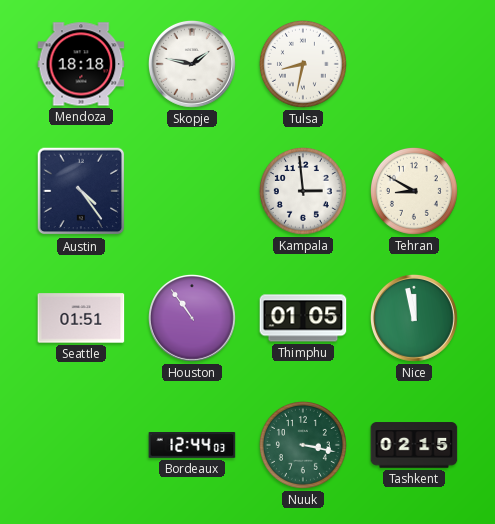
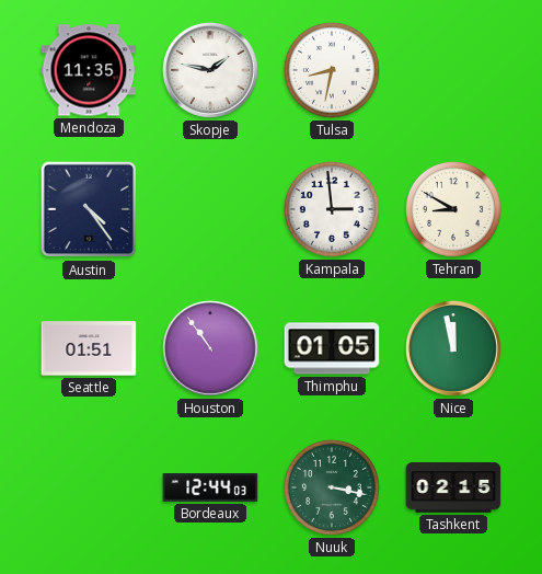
Mendoza: 18:18 -> 11:35
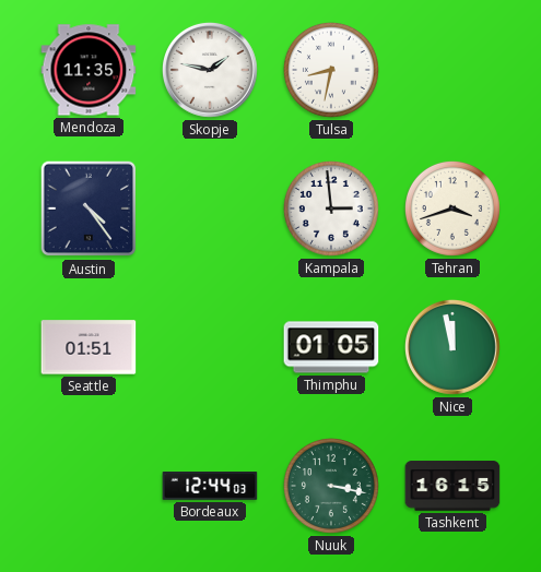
Tehran: 8:50 -> 3:42
Houston: 10:54 -> none
Tashkent: 02:15 -> 16:15
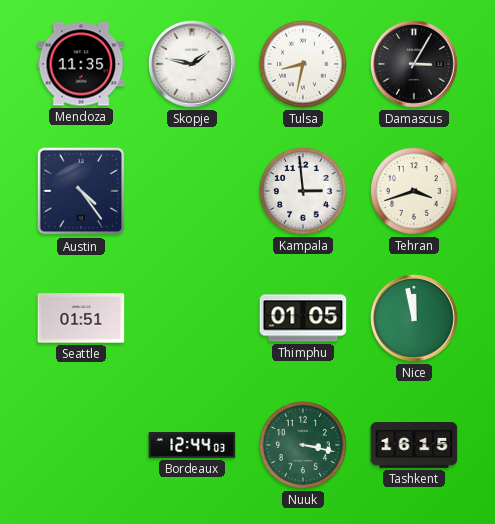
Damascus: none -> 3:05
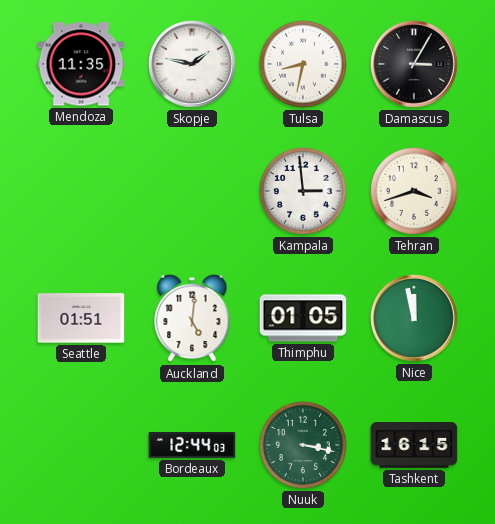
Austin: 4:24 -> none
Auckland: none -> 5:01
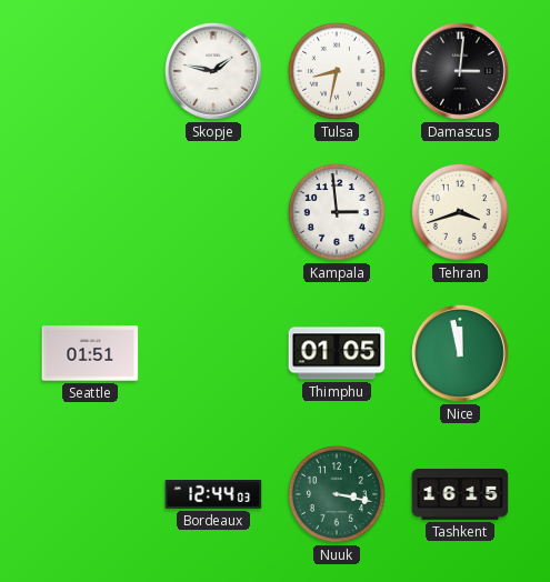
Mendoza: 11:35 -> none
Damascus: 3:05 -> 3:01
Auckland: 5:01 -> none
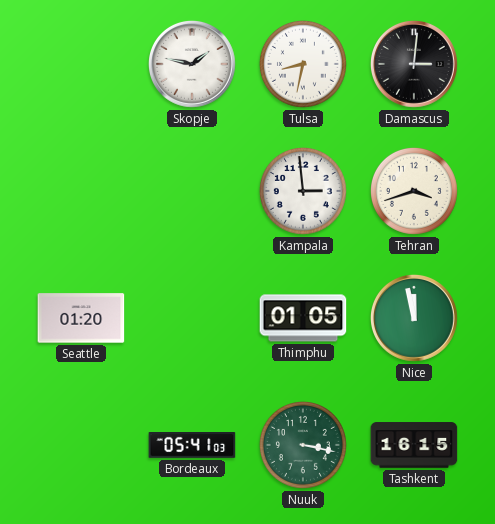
Seattle: 01:51 -> 01:20
Bordeaux: 12:44 -> 05:41
